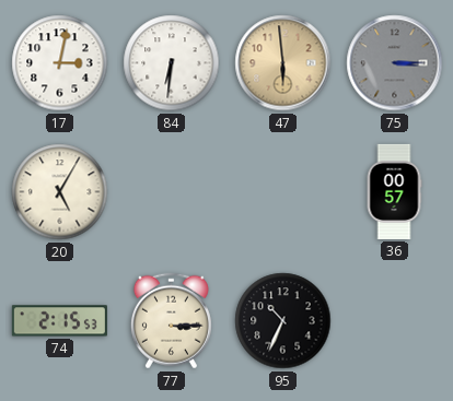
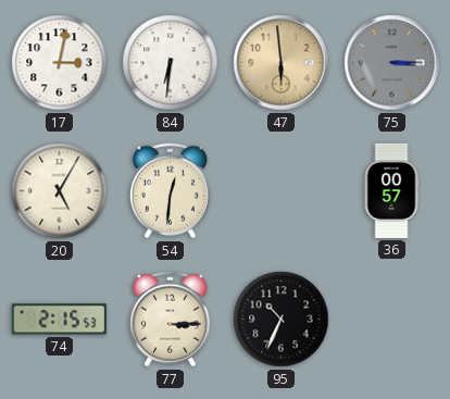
54: none -> 12:31
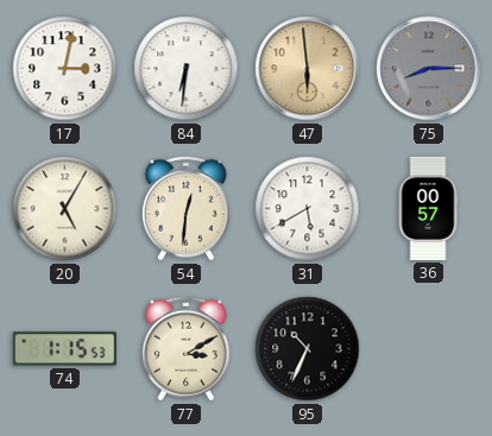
75: 3:15 -> 8:15
31: none -> 5:40
74: 2:15 -> 1:15
77: 3:15 -> 3:10
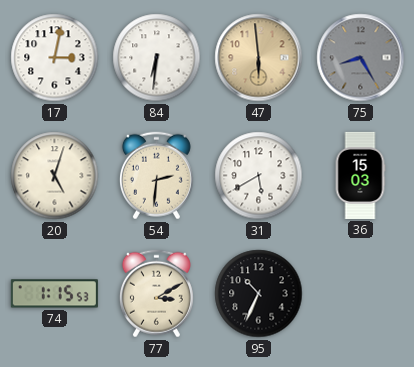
75: 8:15 -> 8:25
20: 5:05 -> 5:03
54: 12:31 -> 2:31
36: 00:57 -> 15:03
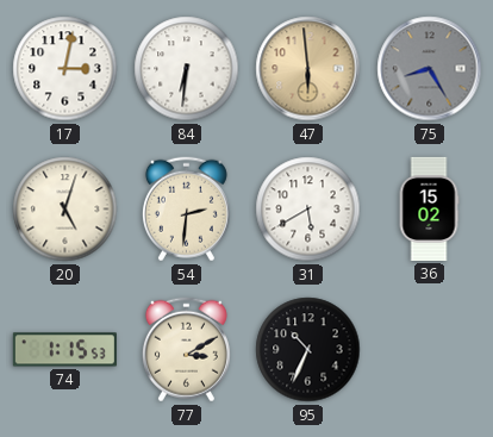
36: 15:03 -> 15:02
